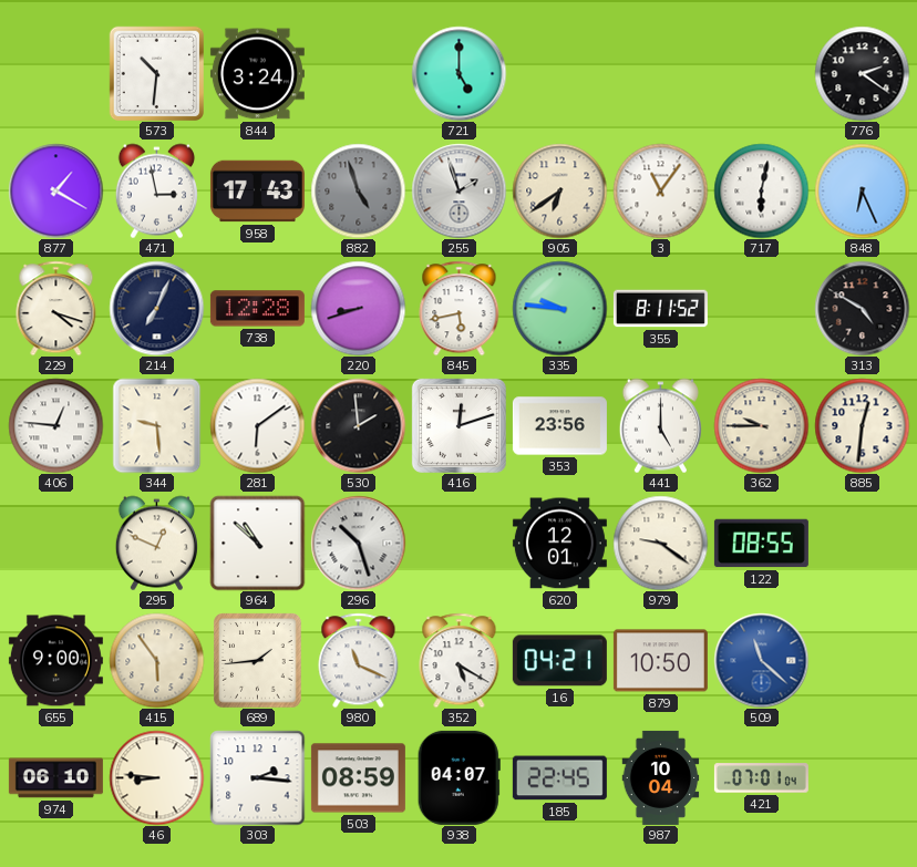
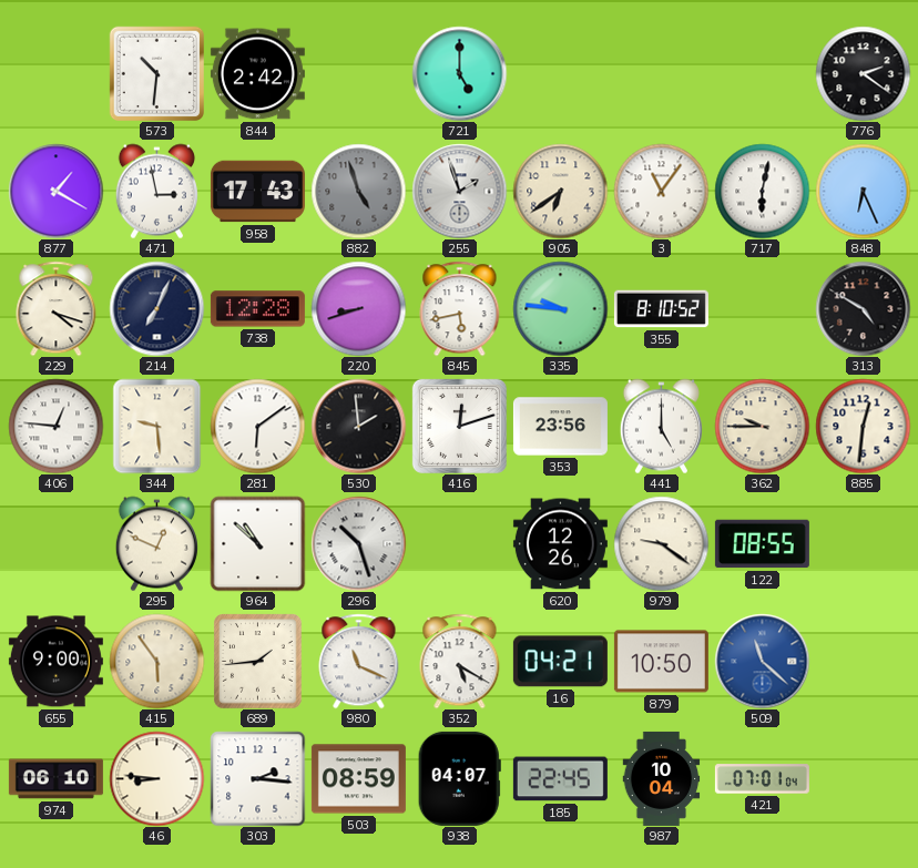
844: 3:24 -> 2:42
355: 8:11 -> 8:10
620: 12:01 -> 12:26
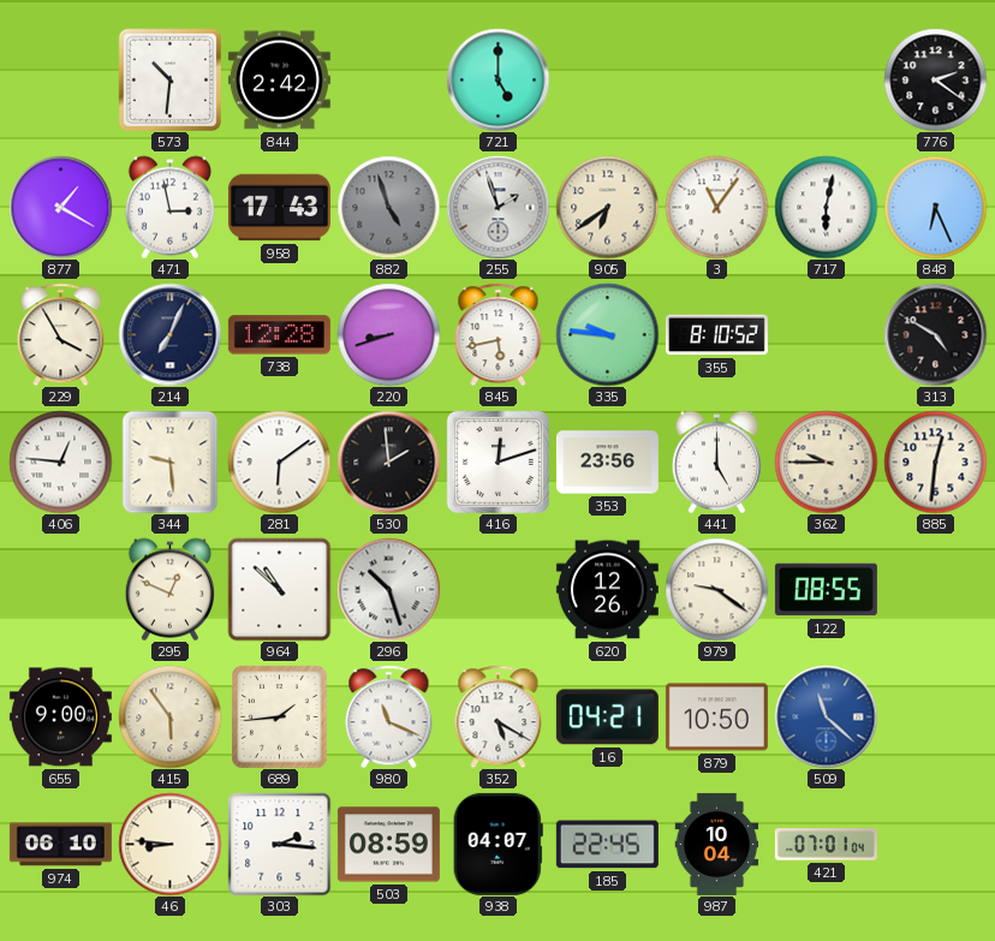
229: 4:18 -> 3:55
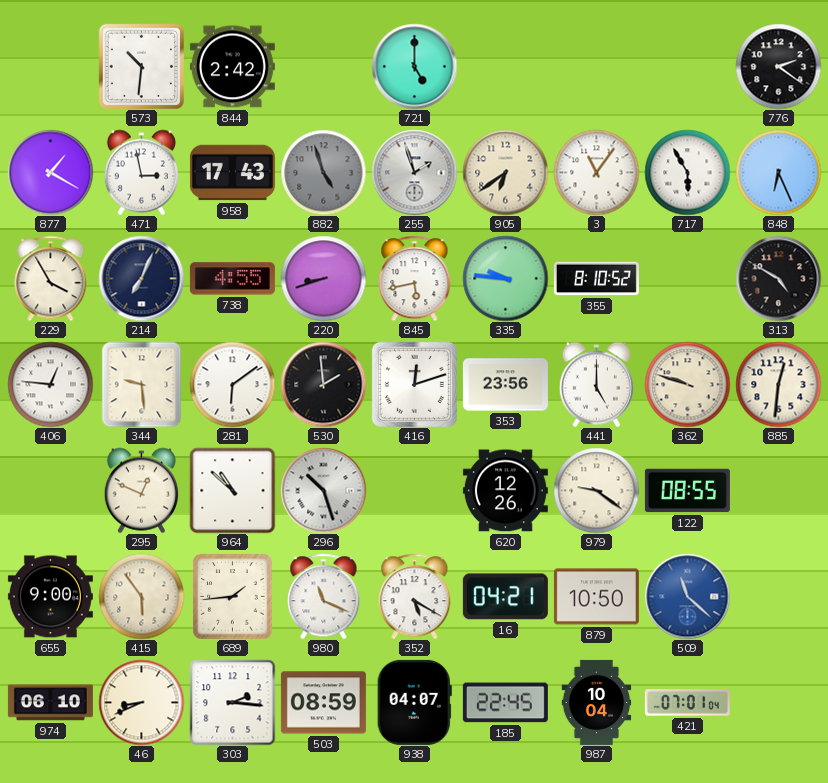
717: 6:02 -> 5:55
738: 12:28 -> 4:55
362: 9:45 -> 9:48
46: 8:46 -> 8:41
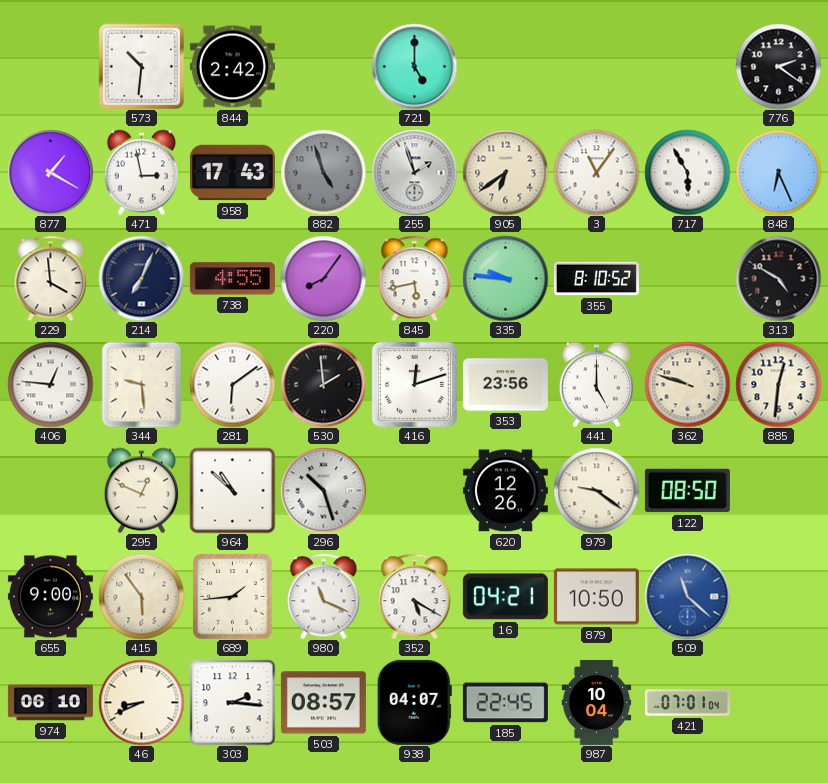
229: 3:55 -> 3:59
220: 8:42 -> 8:06
122: 08:55 -> 08:50
503: 08:59 -> 08:57
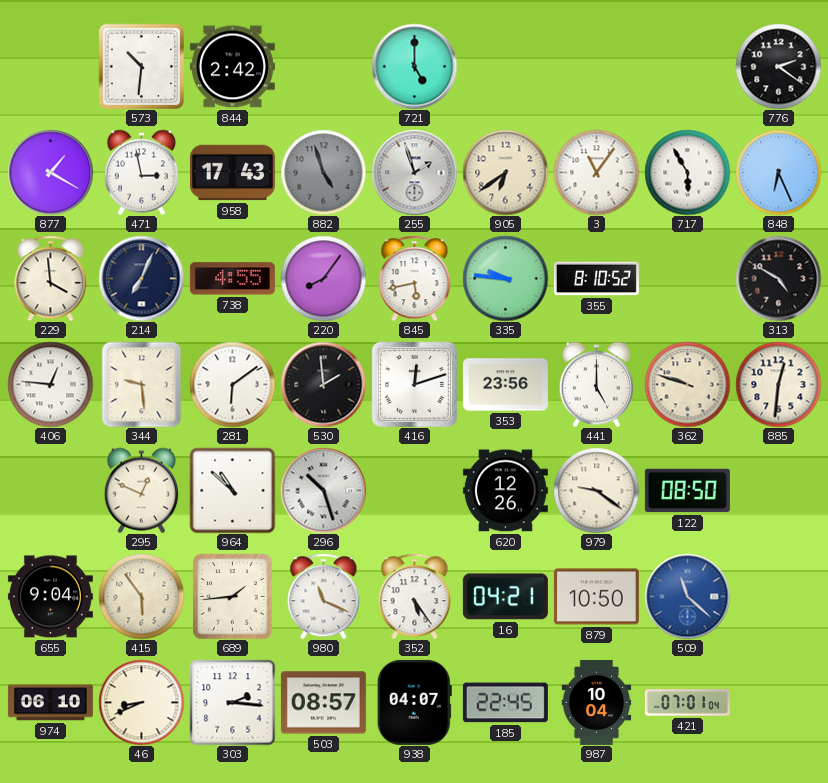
655: 9:00 -> 9:04
352: 5:20 -> 5:24
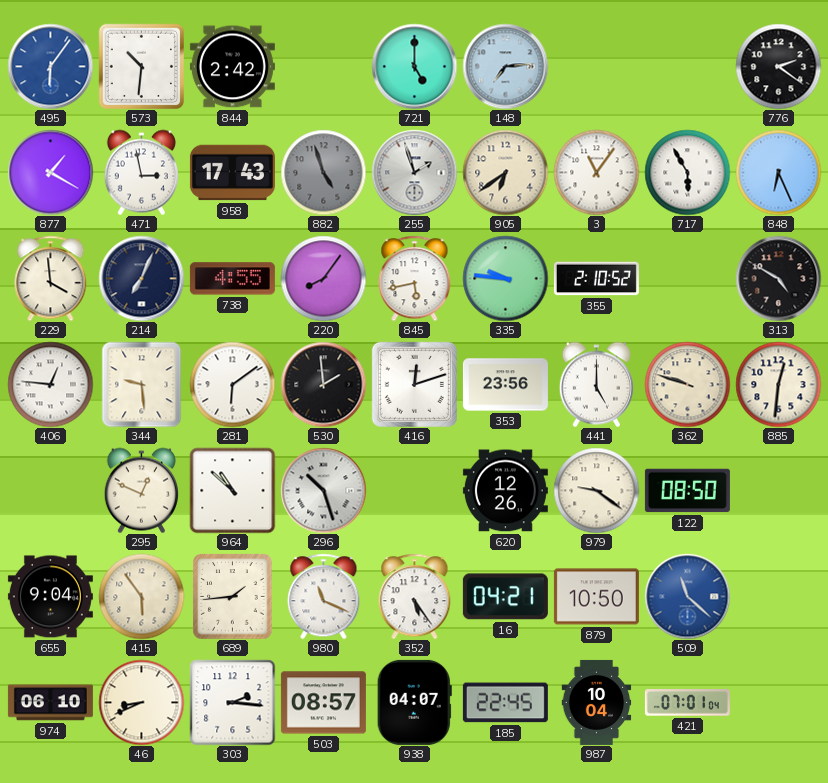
495: none -> 6:06
148: none -> 7:14
355: 8:10 -> 2:10
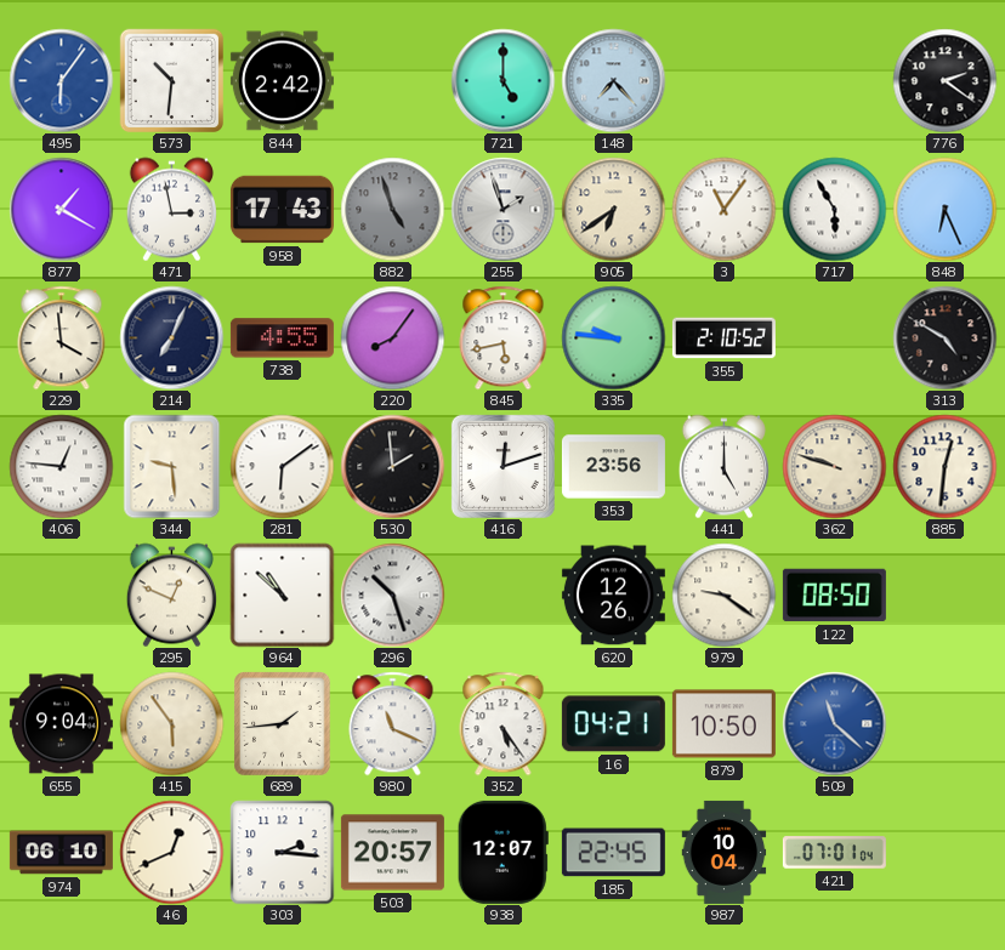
148: 7:14 -> 7:23
46: 8:41 -> 12:41
503: 08:57 -> 20:57
938: 04:07 -> 12:07
